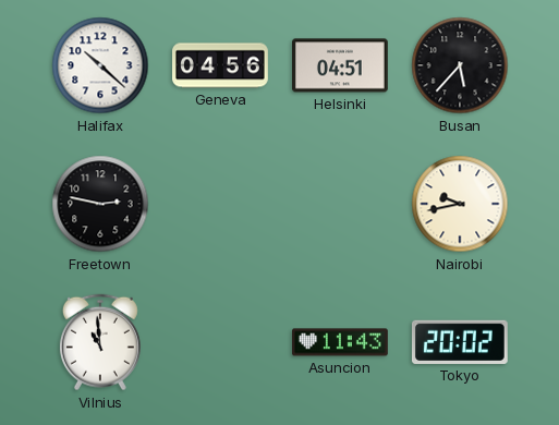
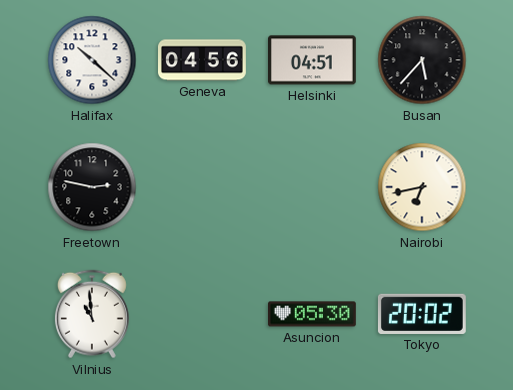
Nairobi: 9:43 -> 6:43
Asuncion: 11:43 -> 05:30
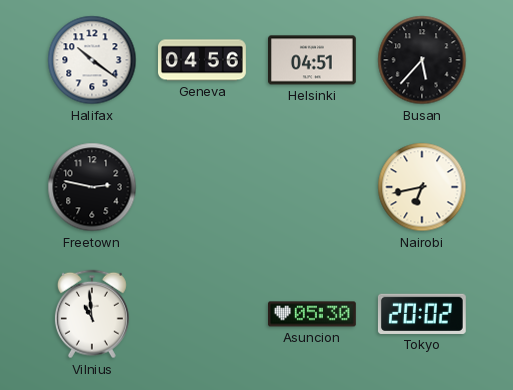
Halifax: 10:22 -> 10:21
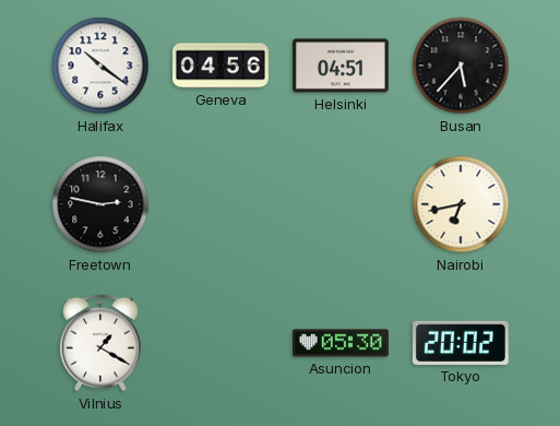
Vilnius: 10:59 -> 1:20
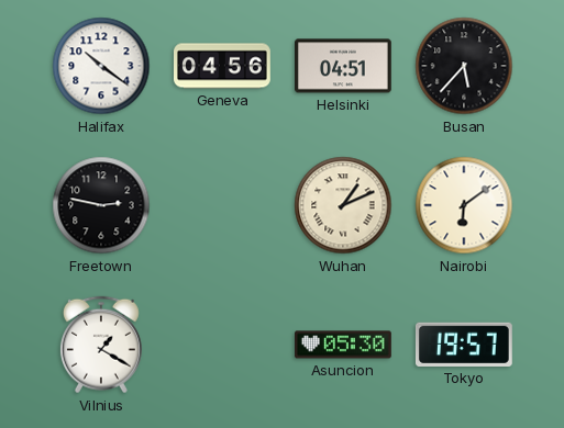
Wuhan: none -> 1:11
Nairobi: 6:43 -> 6:09
Tokyo: 20:02 -> 19:57
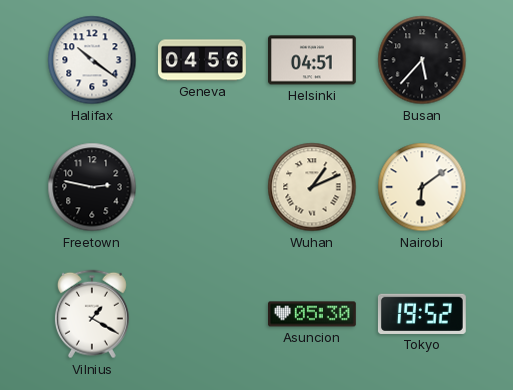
Tokyo: 19:57 -> 19:52
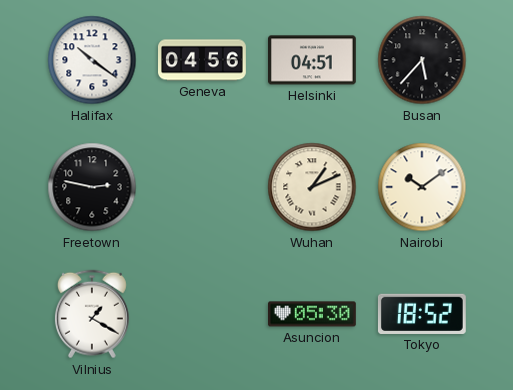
Nairobi: 6:09 -> 10:09
Tokyo: 19:52 -> 18:52
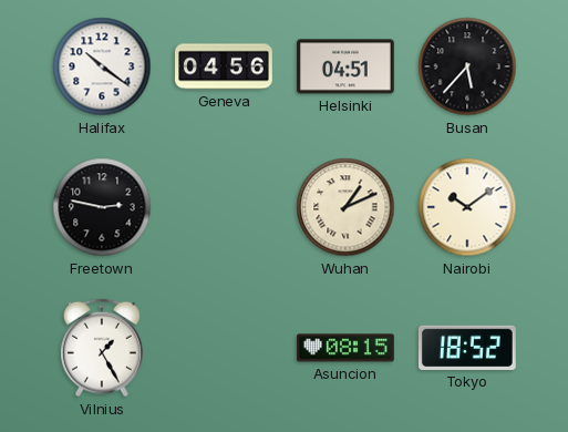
Vilnius: 1:20 -> 1:25
Asuncion: 05:30 -> 08:15
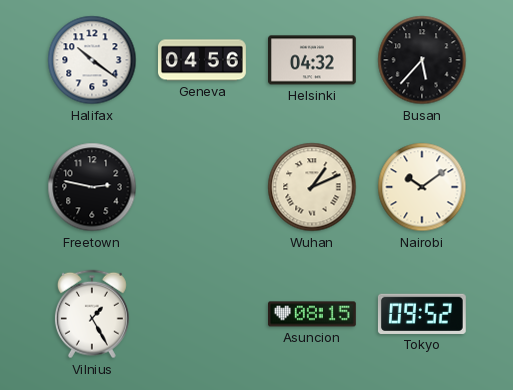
Helsinki: 04:51 -> 04:32
Tokyo: 18:52 -> 09:52
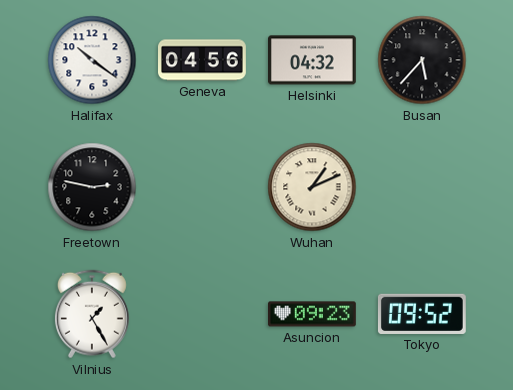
Nairobi: 10:09 -> none
Asuncion: 08:15 -> 09:23
